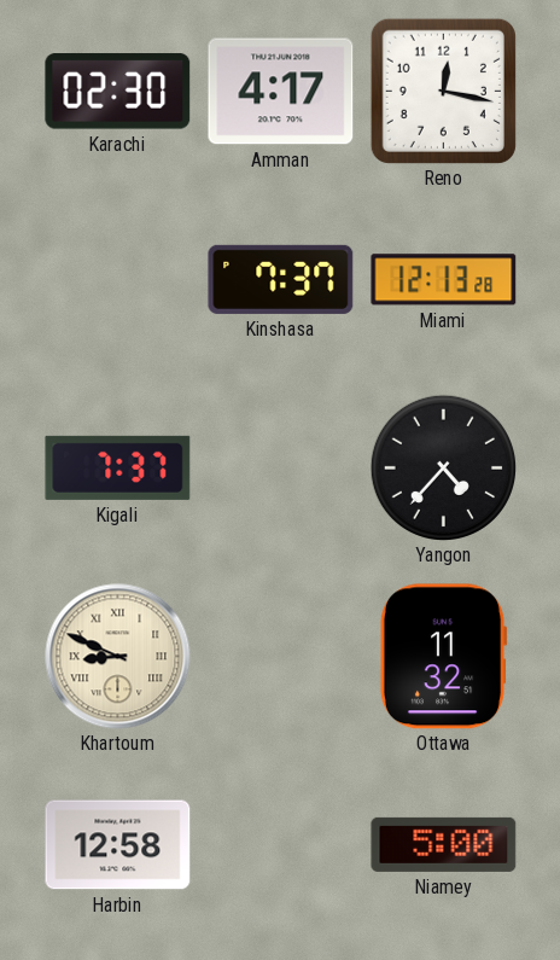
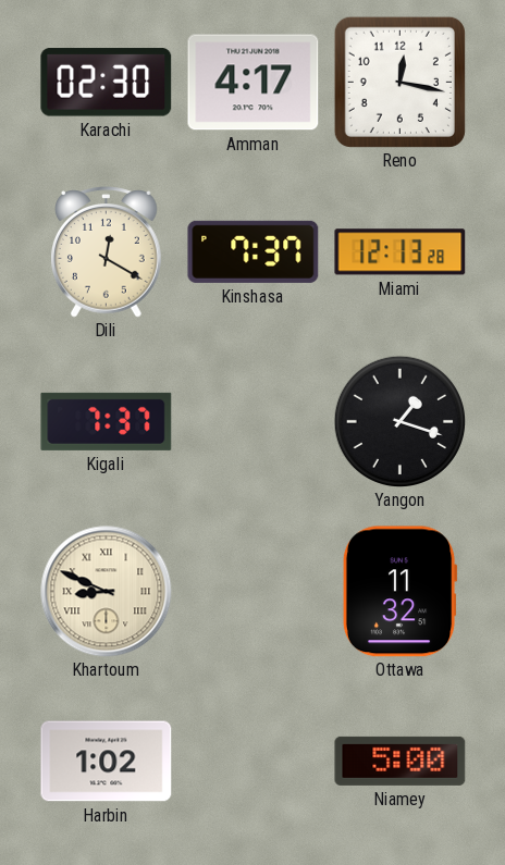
Dili: none -> 12:20
Yangon: 4:37 -> 1:18
Harbin: 12:58 -> 1:02
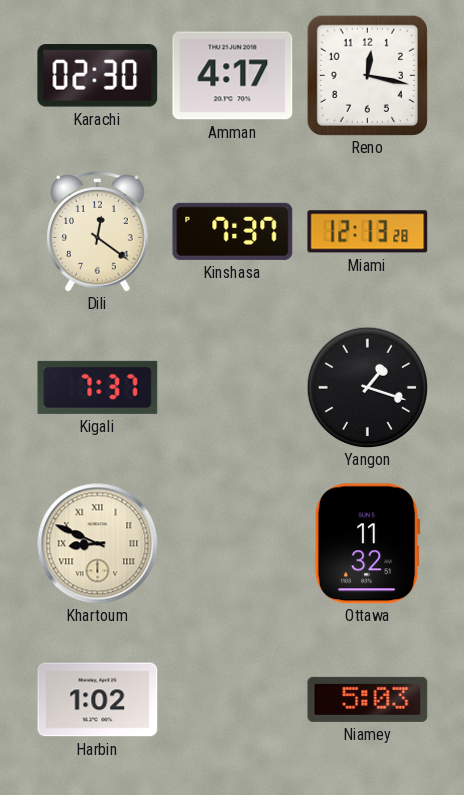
Dili: 12:20 -> 12:21
Niamey: 5:00 -> 5:03
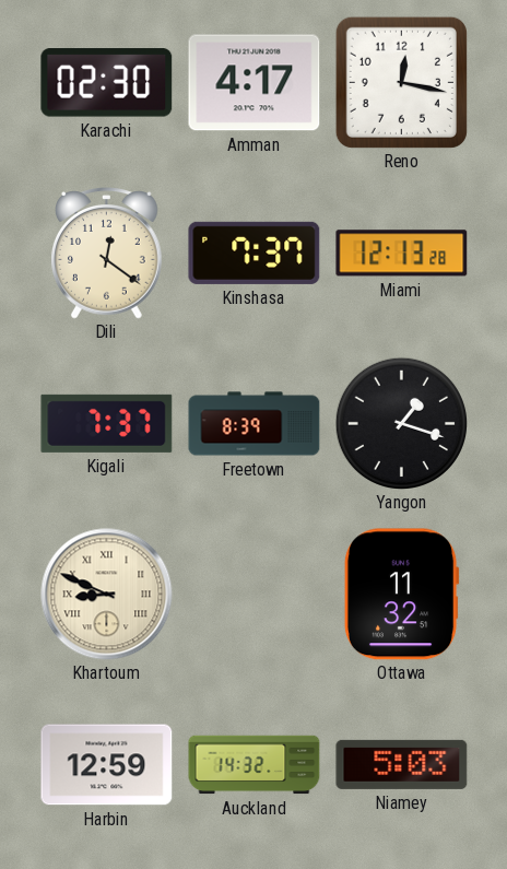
Freetown: none -> 8:39
Harbin: 1:02 -> 12:59
Auckland: none -> 14:32
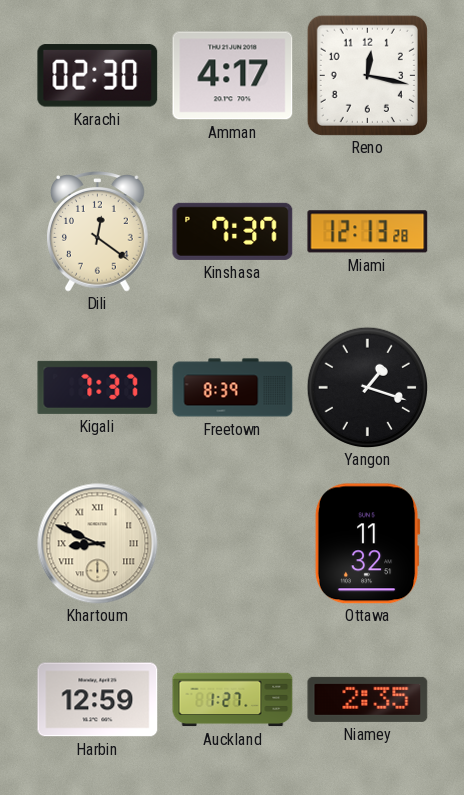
Auckland: 14:32 -> 1:27
Niamey: 5:03 -> 2:35
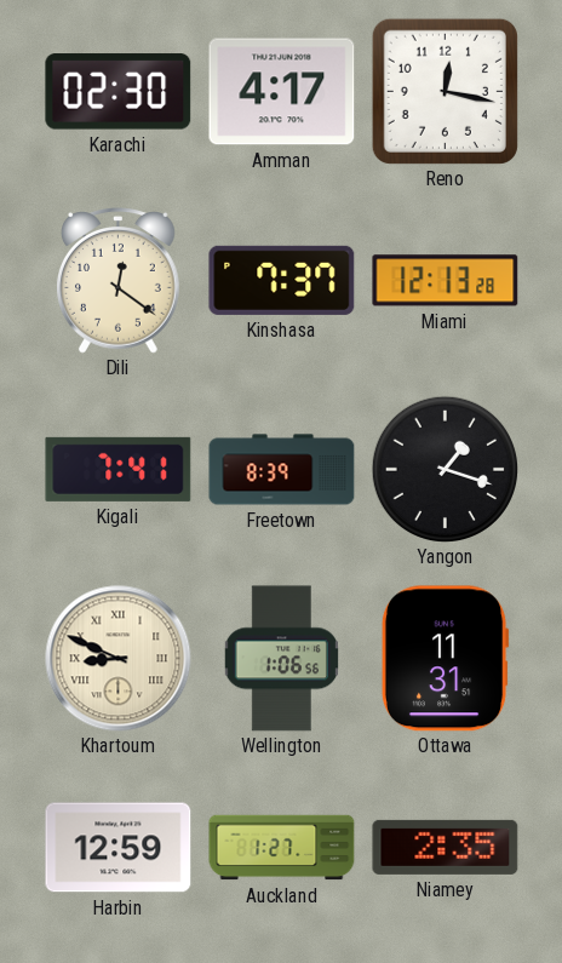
Kigali: 7:37 -> 7:41
Wellington: none -> 1:06
Ottawa: 11:32 -> 11:31
